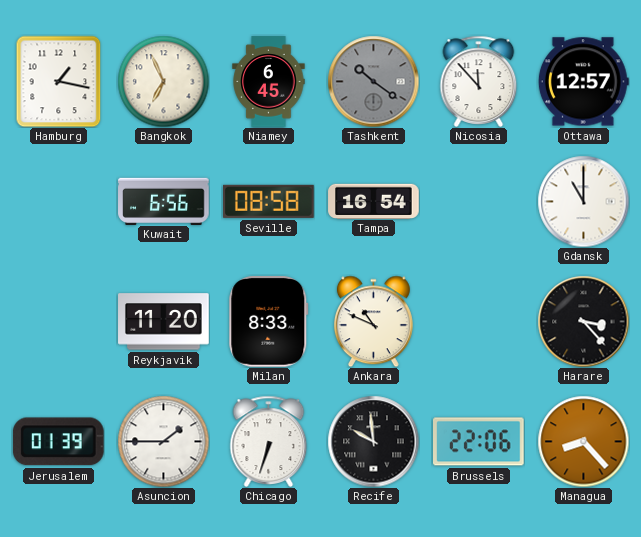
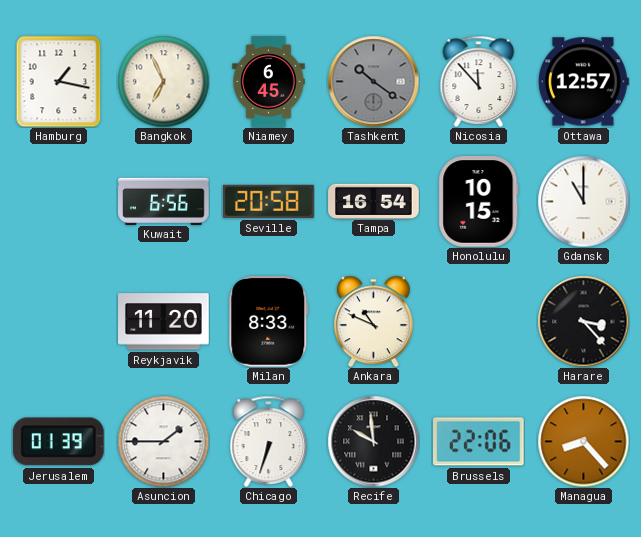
Seville: 08:58 -> 20:58
Honolulu: none -> 10:15
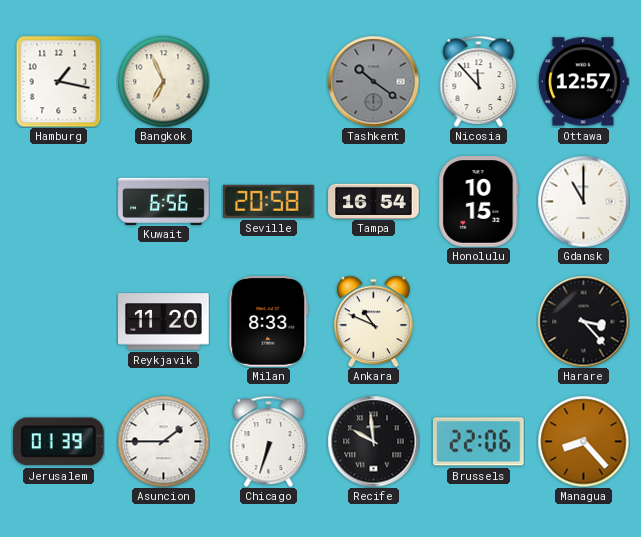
Niamey: 6:45 -> none
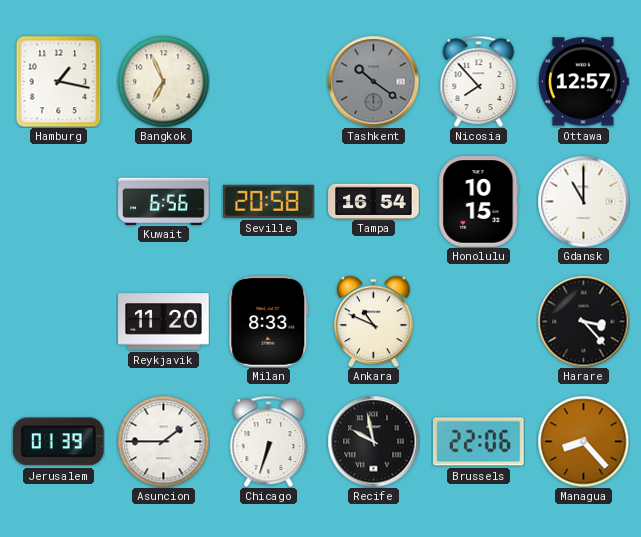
Nicosia: 11:53 -> 7:53
Recife: 9:59 -> 9:58
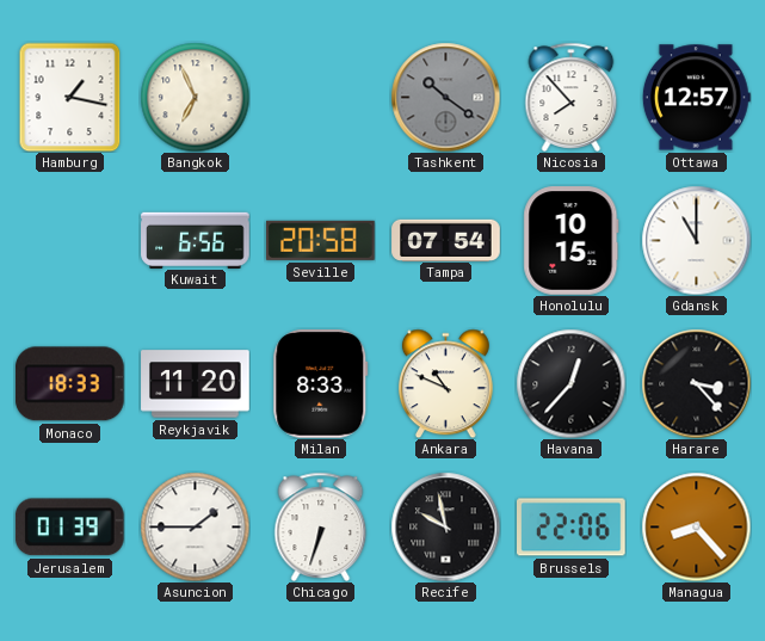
Tampa: 16:54 -> 07:54
Monaco: none -> 18:33
Havana: none -> 12:37
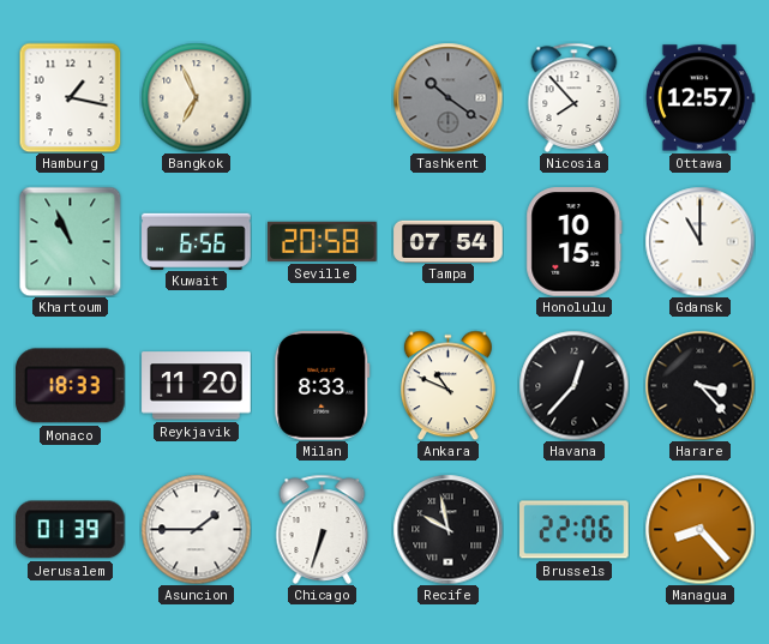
Khartoum: none -> 10:56
